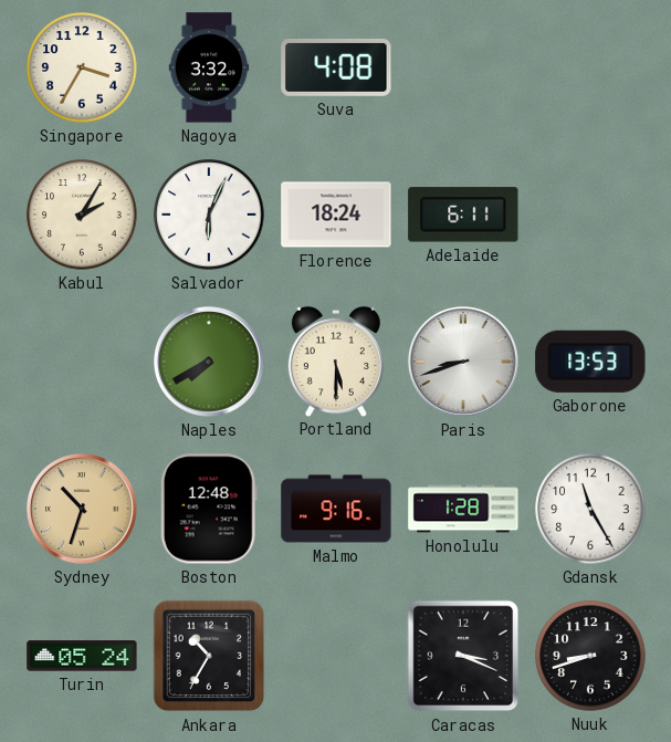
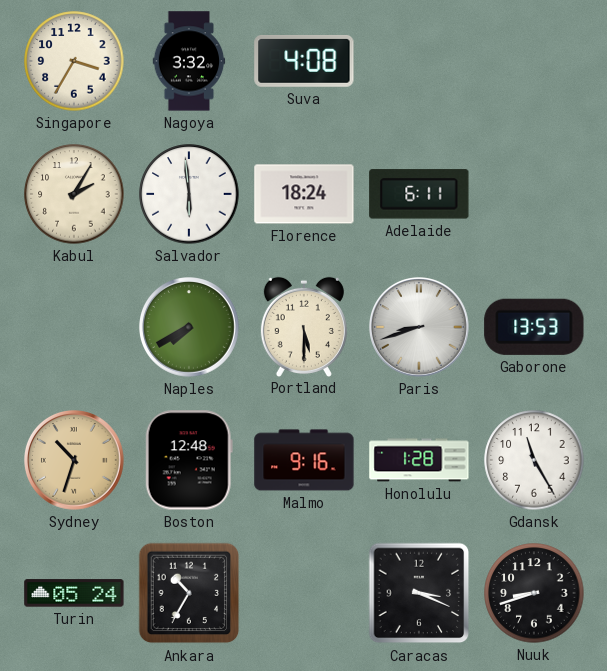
Salvador: 6:04 -> 5:59
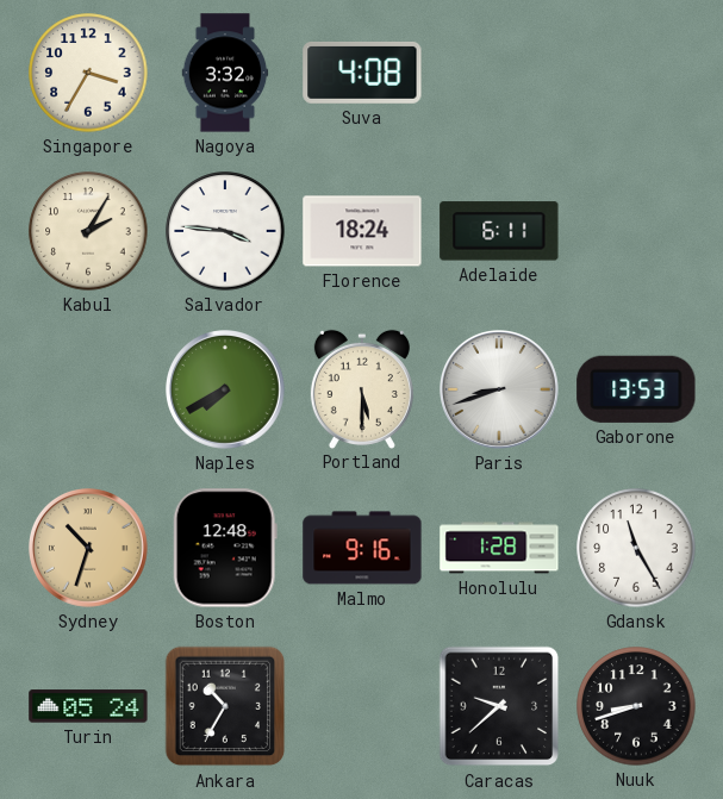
Salvador: 5:59 -> 3:46
Caracas: 3:19 -> 9:38
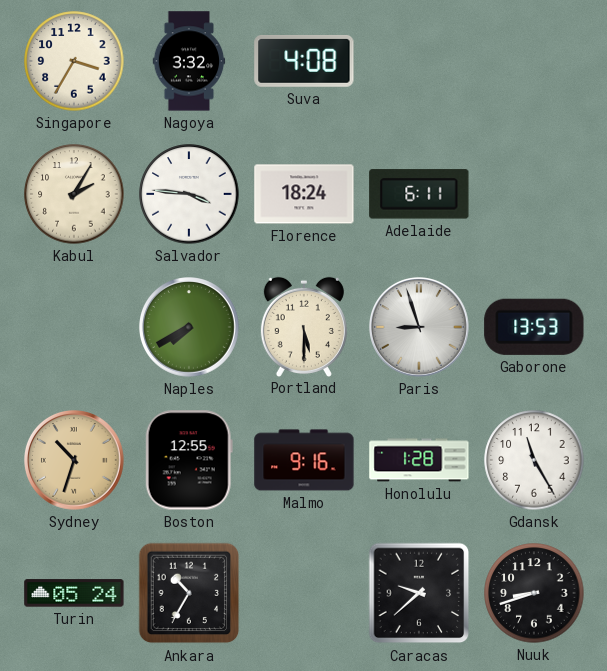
Paris: 8:42 -> 8:57
Boston: 12:48 -> 12:55
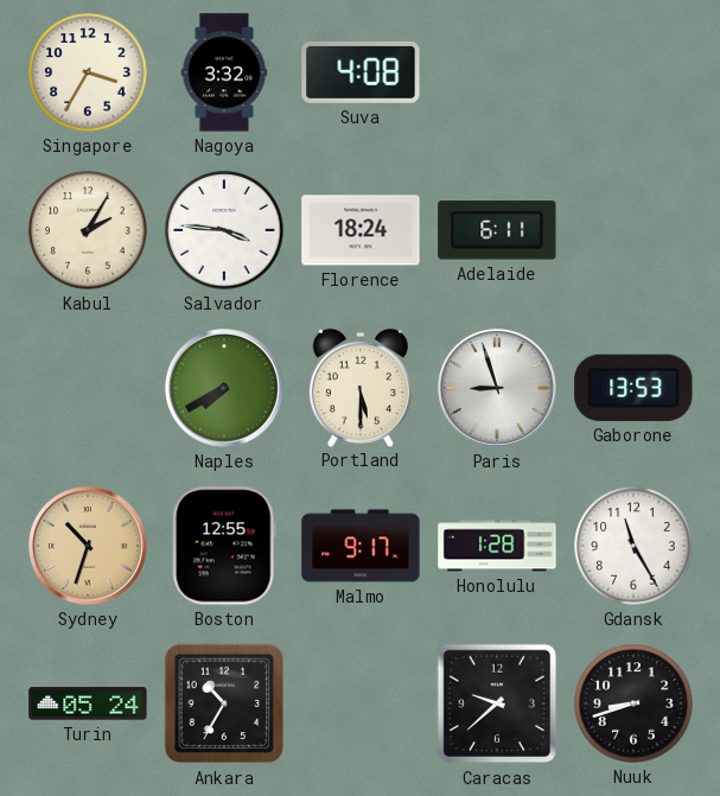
Malmo: 9:16 -> 9:17
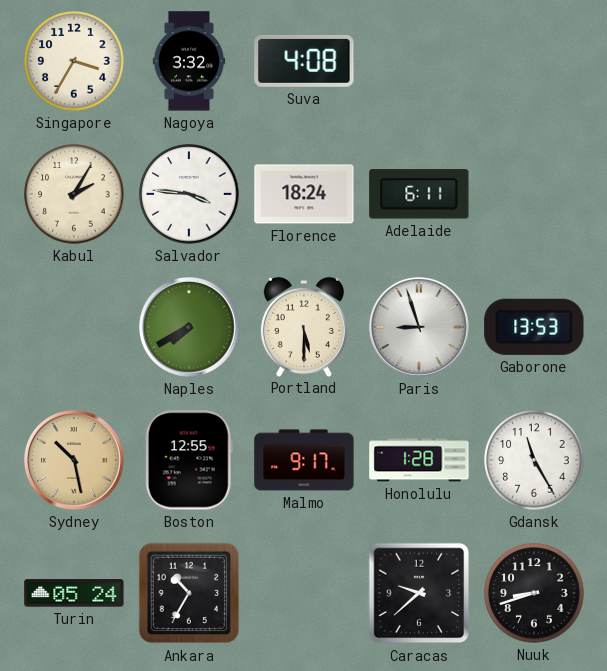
Sydney: 10:33 -> 10:28
